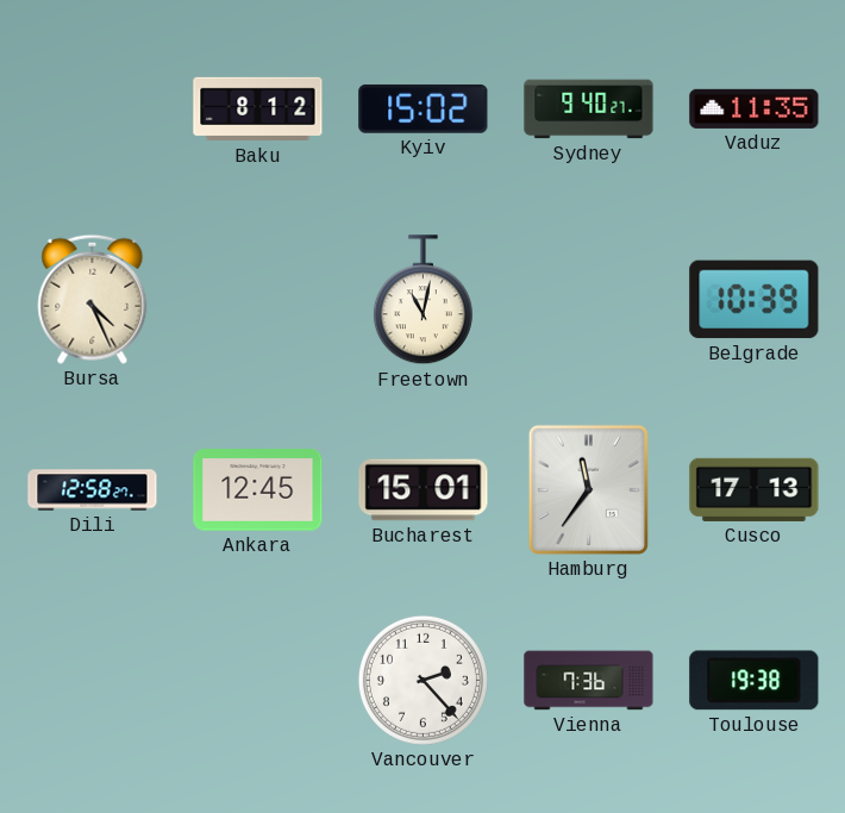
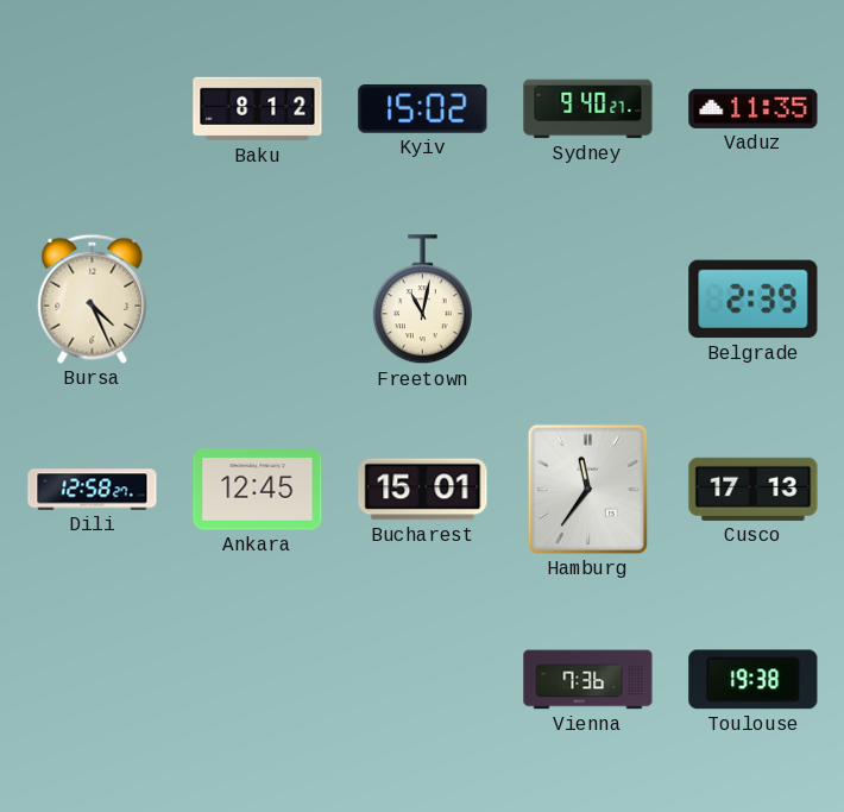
Belgrade: 10:39 -> 2:39
Vancouver: 2:23 -> none
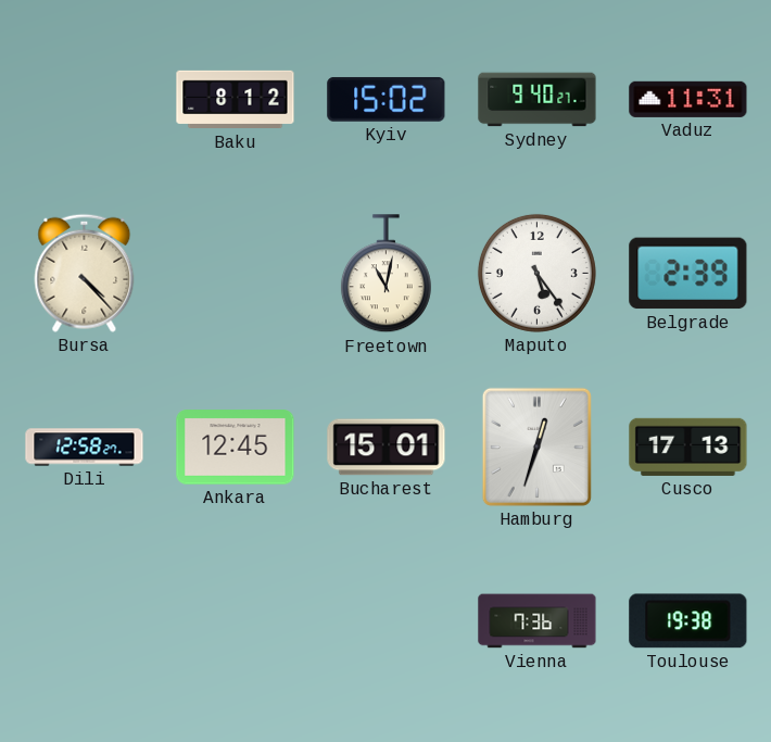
Vaduz: 11:35 -> 11:31
Bursa: 4:26 -> 4:23
Maputo: none -> 5:24
Hamburg: 11:36 -> 12:33
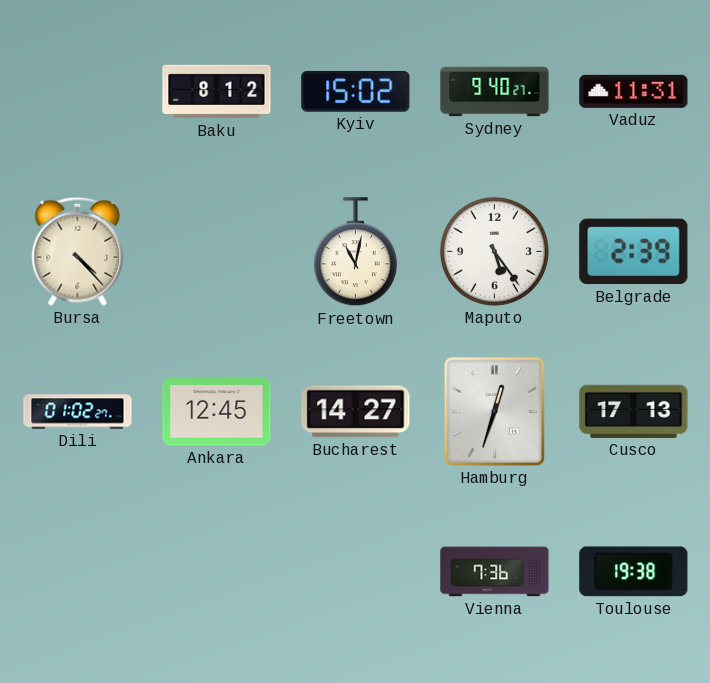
Dili: 12:58 -> 01:02
Bucharest: 15:01 -> 14:27
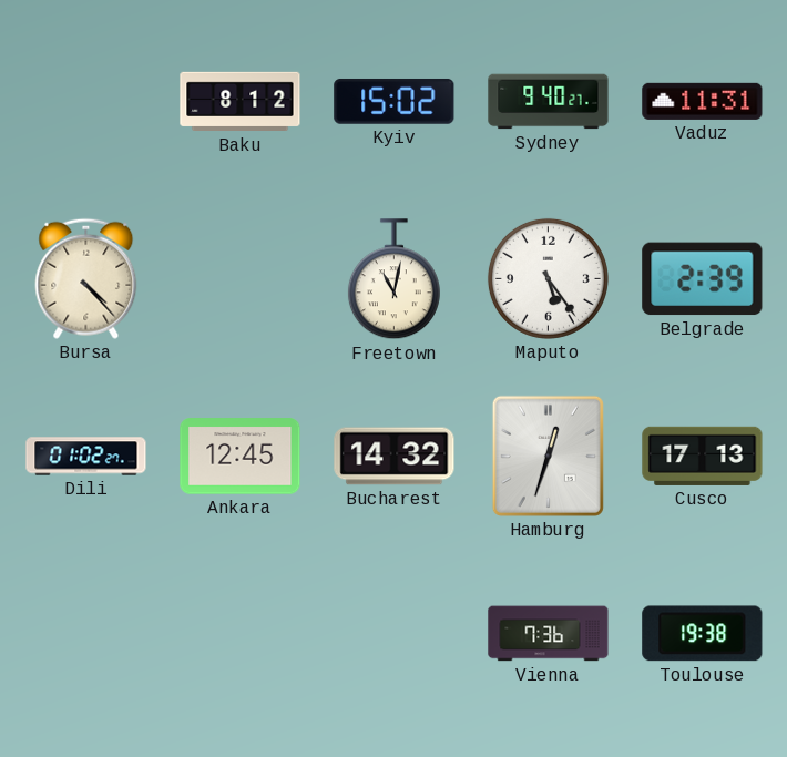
Bucharest: 14:27 -> 14:32
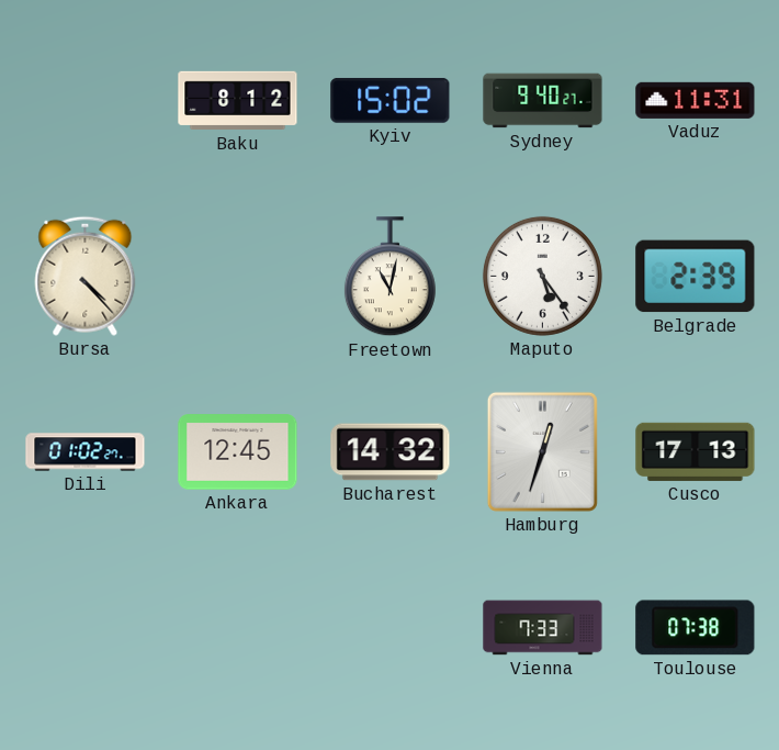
Vienna: 7:36 -> 7:33
Toulouse: 19:38 -> 07:38
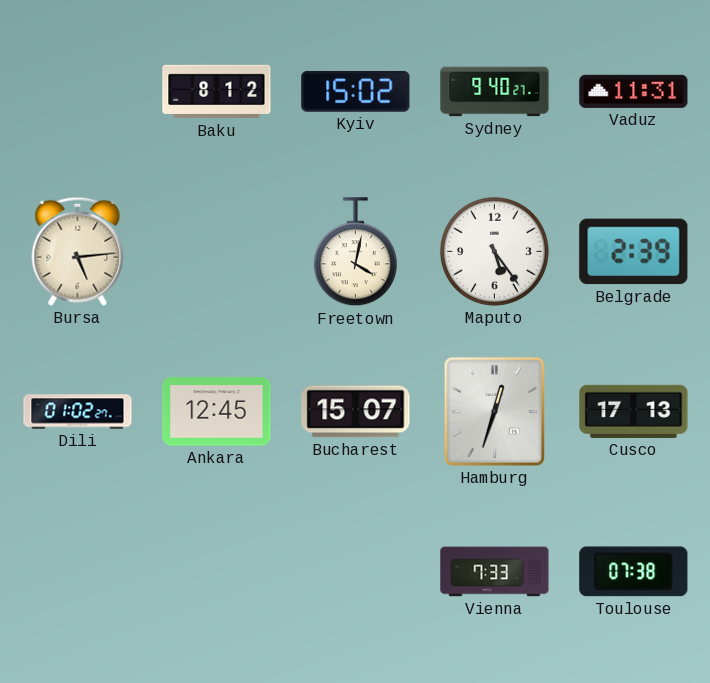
Bursa: 4:23 -> 5:14
Freetown: 11:02 -> 4:02
Bucharest: 14:32 -> 15:07
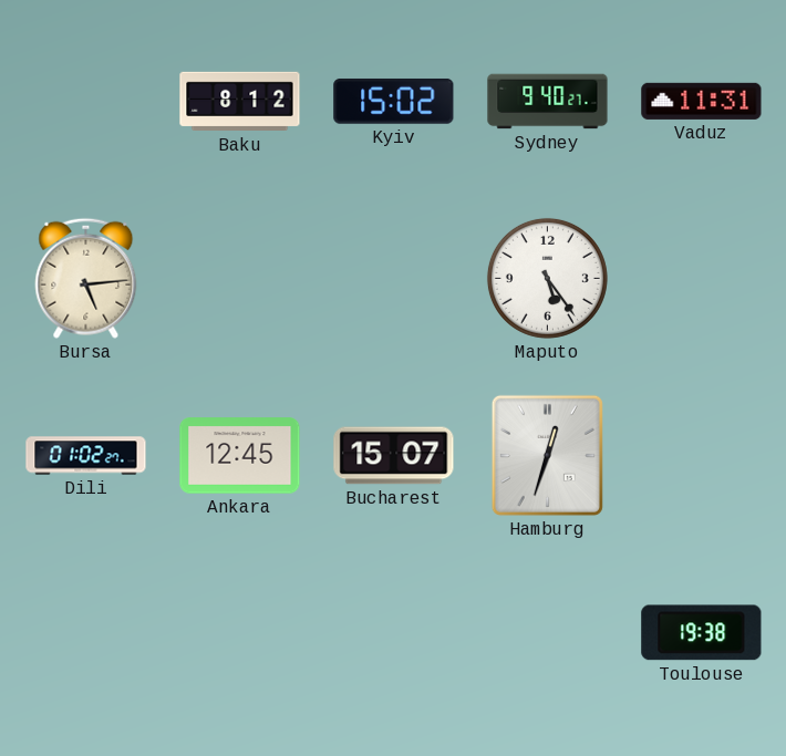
Freetown: 4:02 -> none
Belgrade: 2:39 -> none
Cusco: 17:13 -> none
Vienna: 7:33 -> none
Toulouse: 07:38 -> 19:38
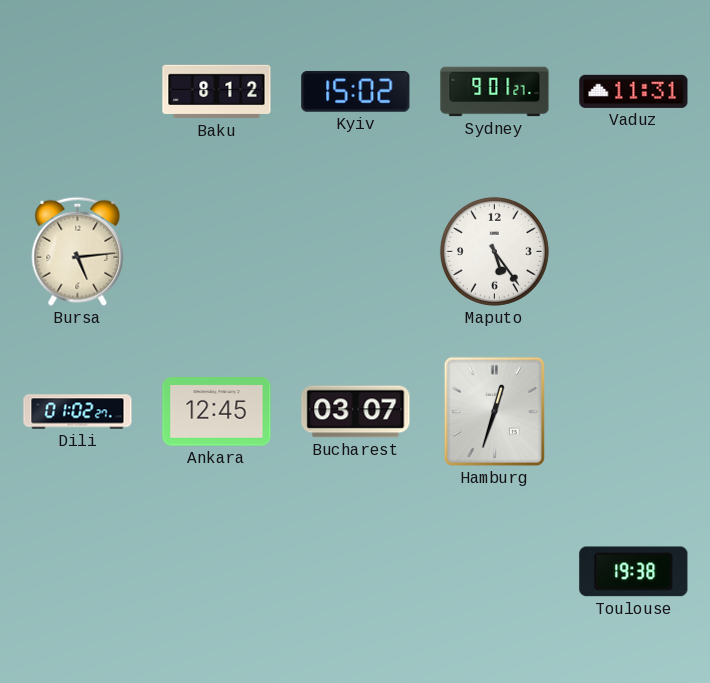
Sydney: 9:40 -> 9:01
Bucharest: 15:07 -> 03:07
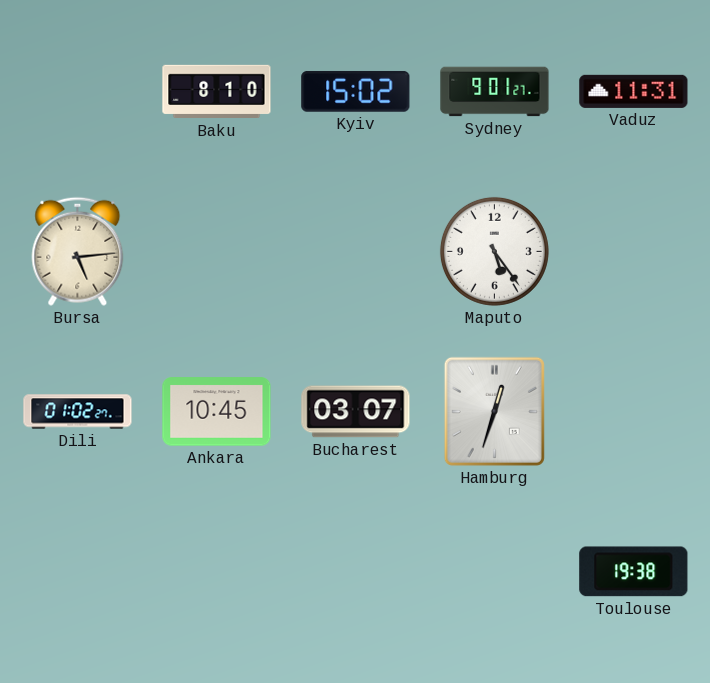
Baku: 8:12 -> 8:10
Ankara: 12:45 -> 10:45
